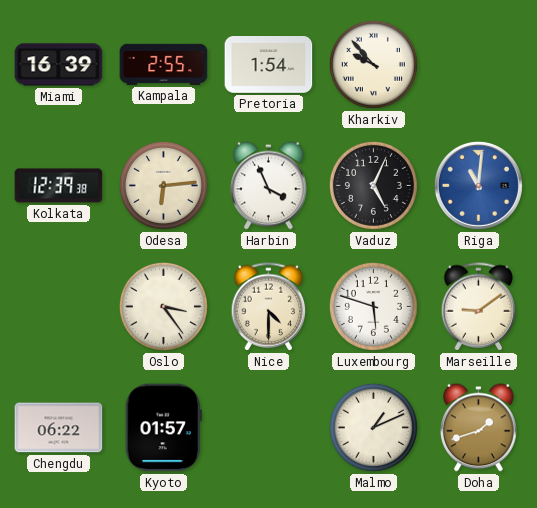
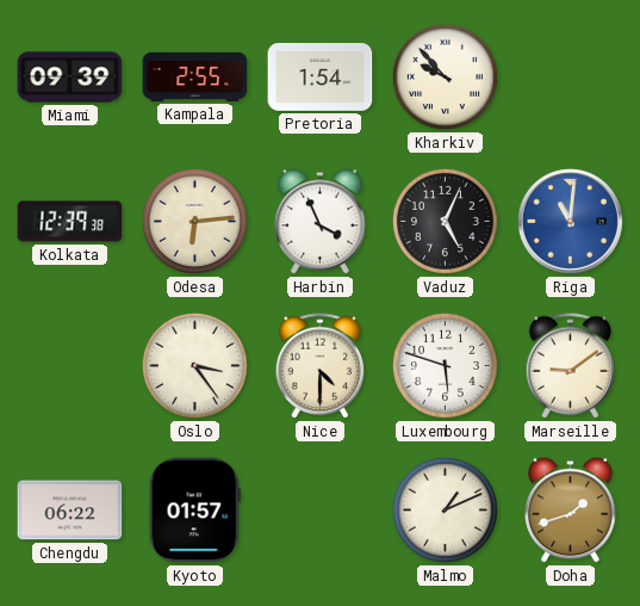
Miami: 16:39 -> 09:39
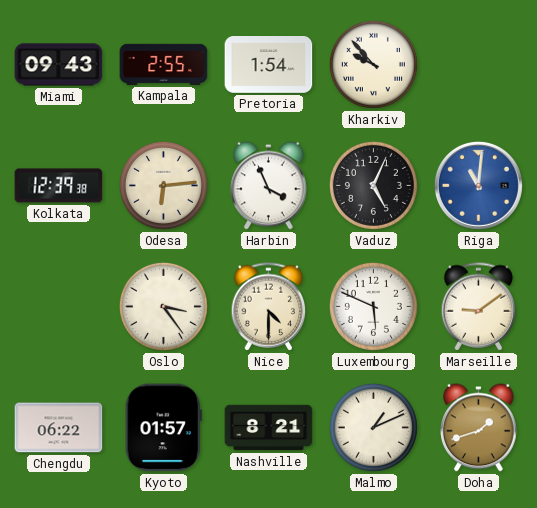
Miami: 09:39 -> 09:43
Luxembourg: 5:48 -> 5:49
Nashville: none -> 8:21
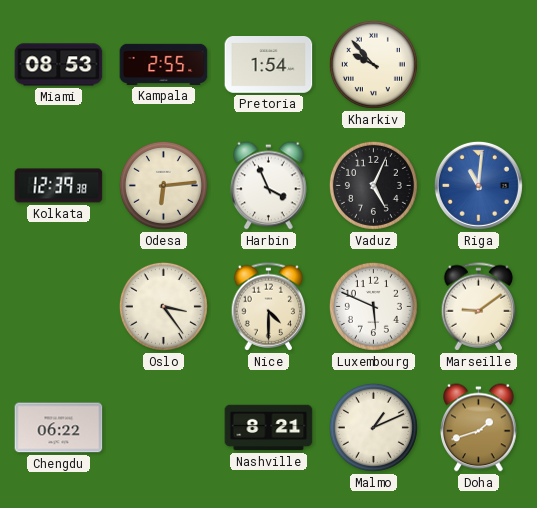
Miami: 09:43 -> 08:53
Kyoto: 01:57 -> none
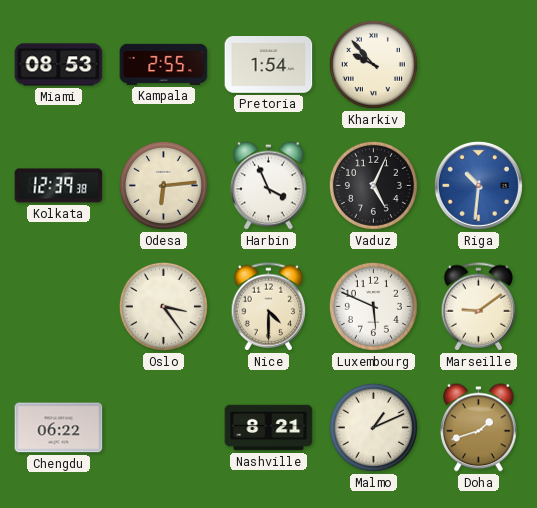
Riga: 11:01 -> 10:31
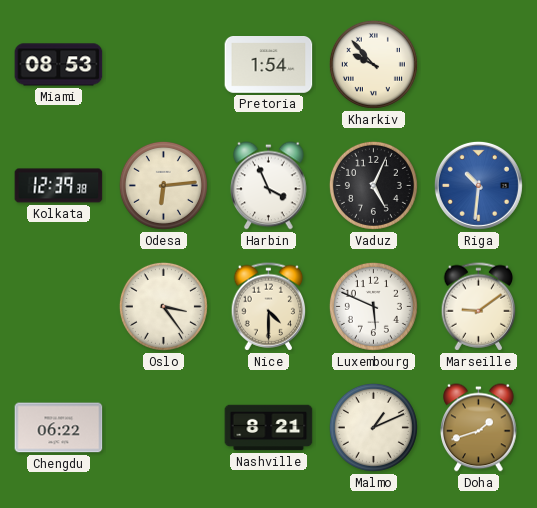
Kampala: 2:55 -> none
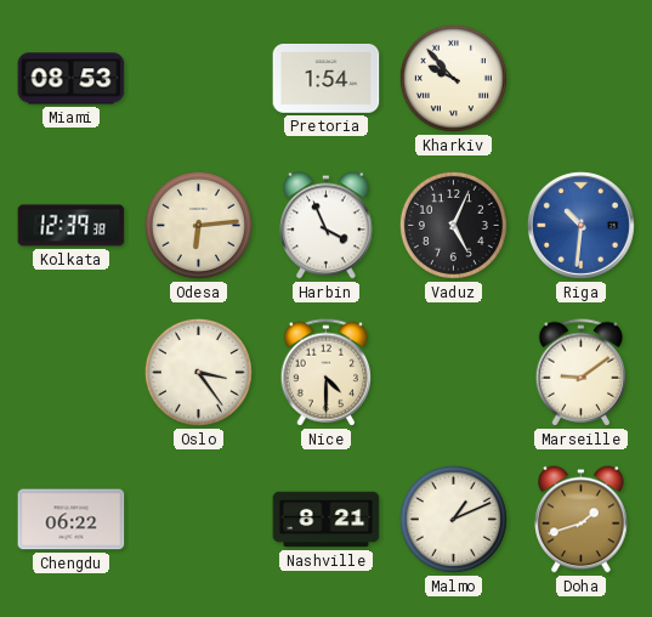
Luxembourg: 5:49 -> none
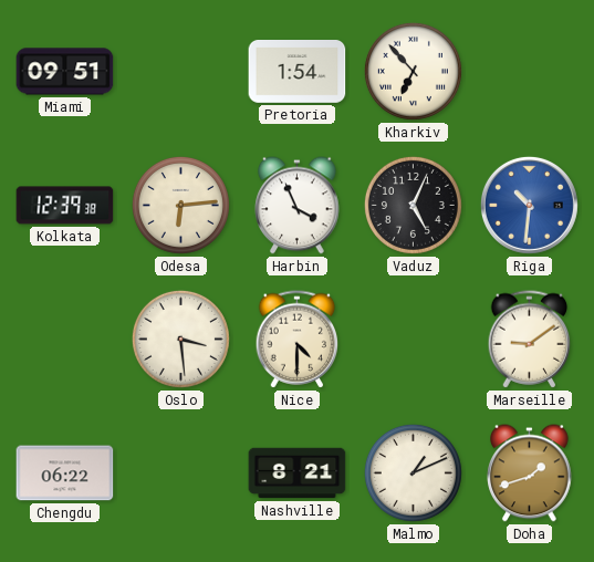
Miami: 08:53 -> 09:51
Kharkiv: 9:53 -> 6:53
Oslo: 3:24 -> 3:29
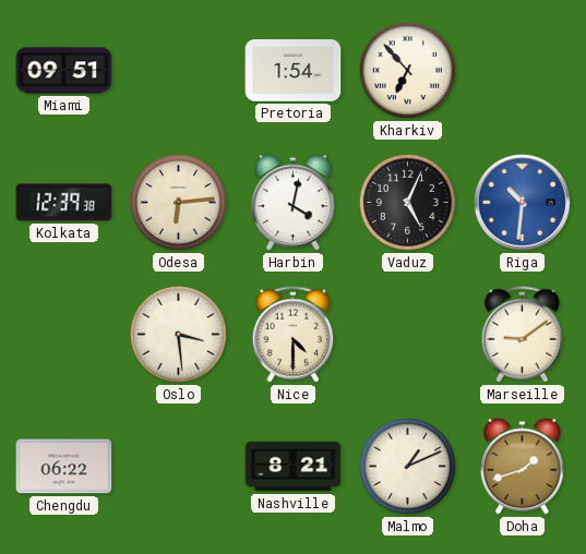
Harbin: 3:56 -> 4:02
